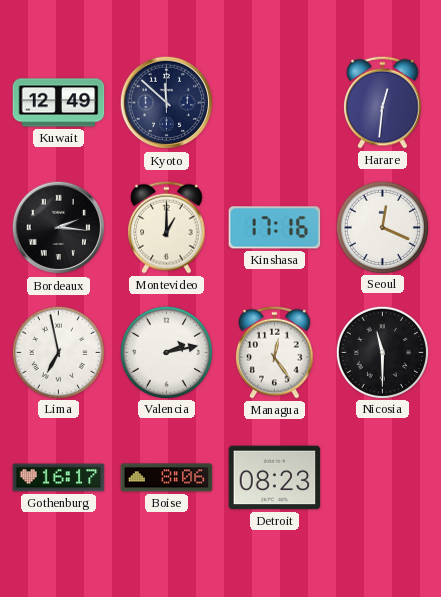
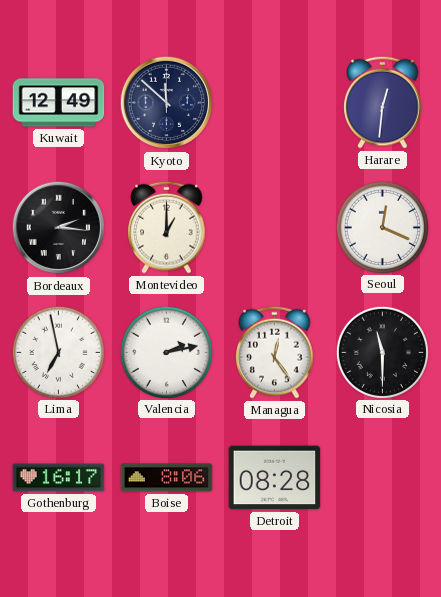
Kinshasa: 17:16 -> none
Detroit: 08:23 -> 08:28
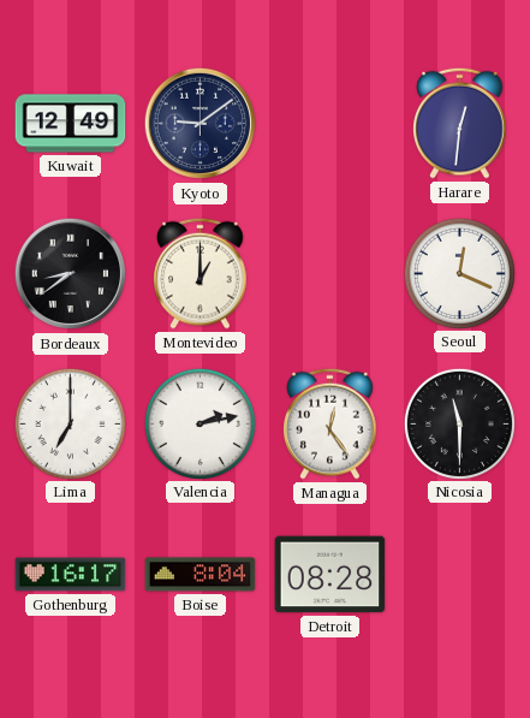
Kyoto: 11:52 -> 9:09
Bordeaux: 2:16 -> 8:39
Lima: 6:58 -> 7:00
Boise: 8:06 -> 8:04
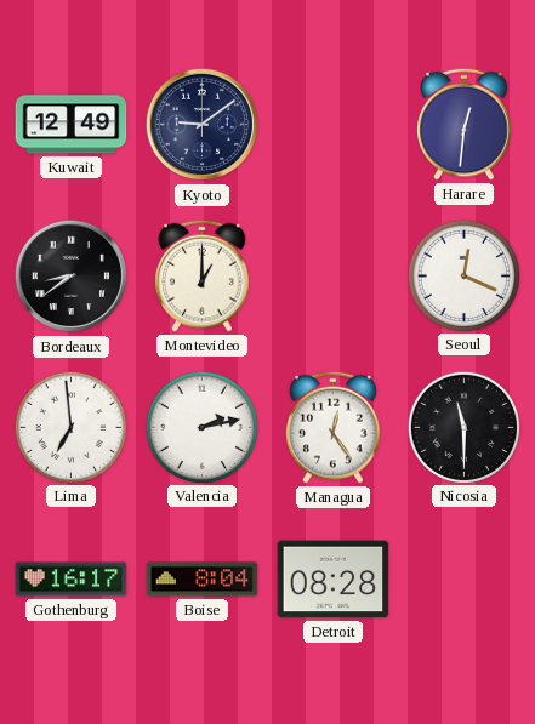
Lima: 7:00 -> 6:59
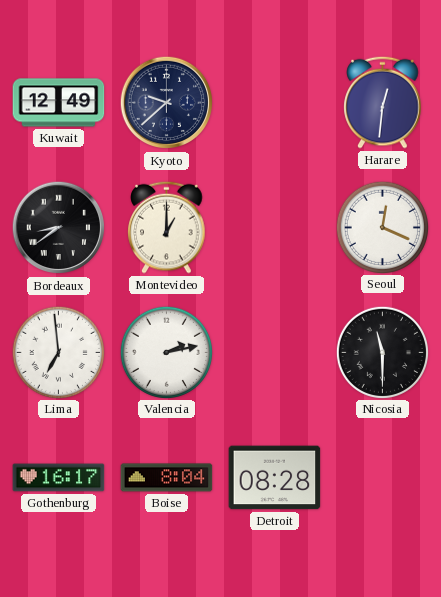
Kyoto: 9:09 -> 9:38
Managua: 12:24 -> none
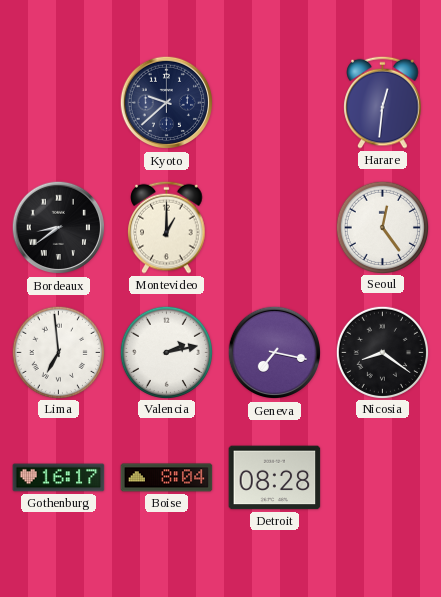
Kuwait: 12:49 -> none
Seoul: 12:19 -> 12:24
Geneva: none -> 7:17
Nicosia: 11:30 -> 8:21
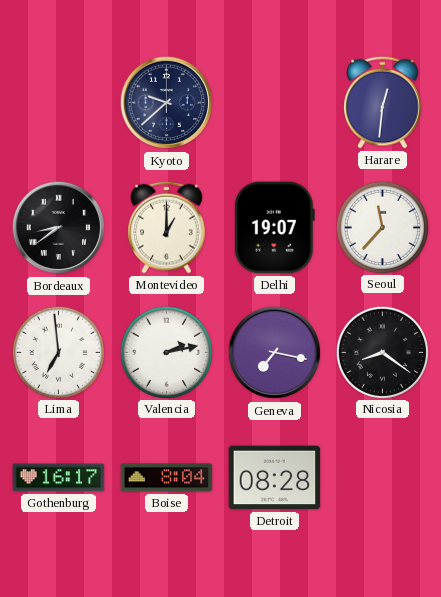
Delhi: none -> 19:07
Seoul: 12:24 -> 11:37
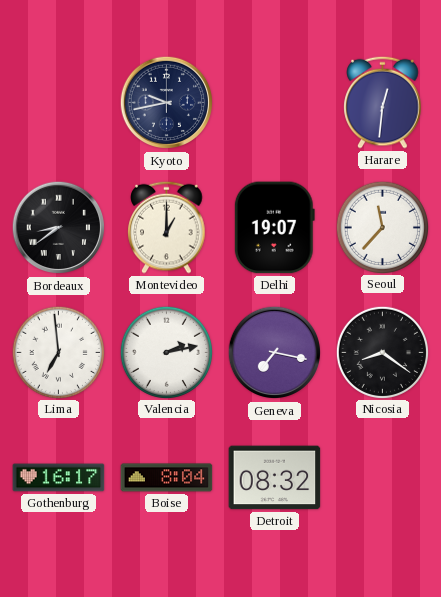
Kyoto: 9:38 -> 9:43
Detroit: 08:28 -> 08:32
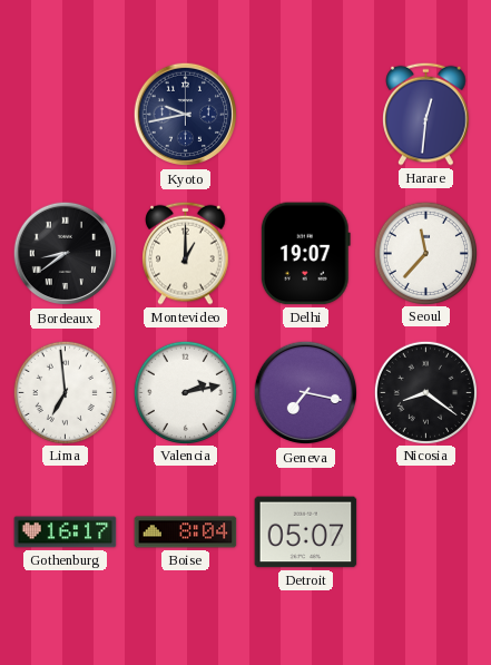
Detroit: 08:32 -> 05:07
